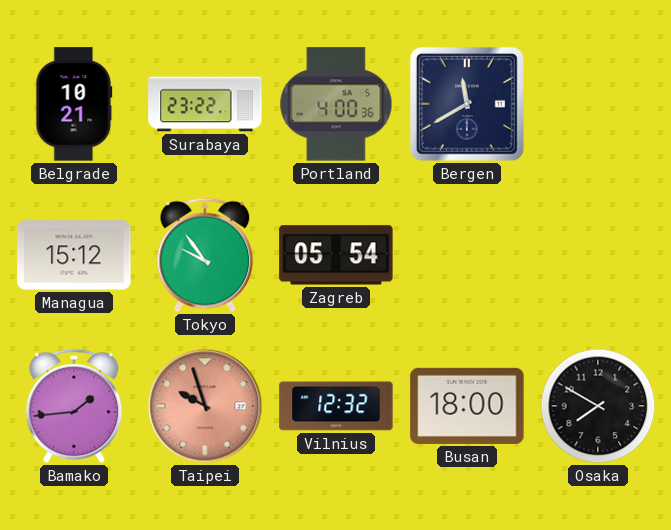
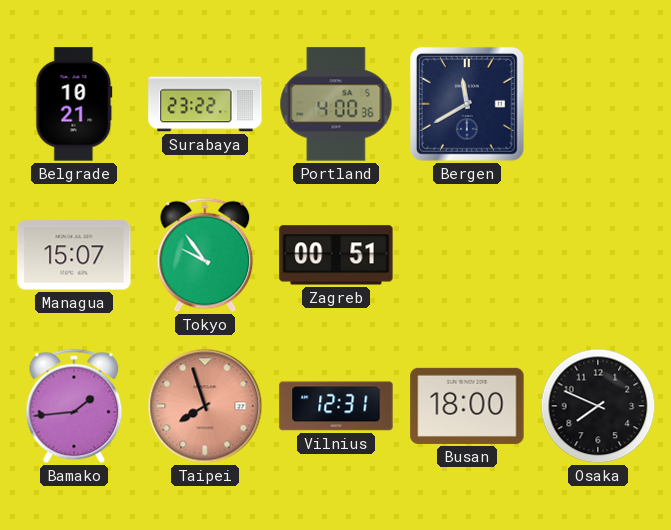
Managua: 15:12 -> 15:07
Zagreb: 05:54 -> 00:51
Taipei: 9:57 -> 7:57
Vilnius: 12:32 -> 12:31
Osaka: 7:50 -> 7:49
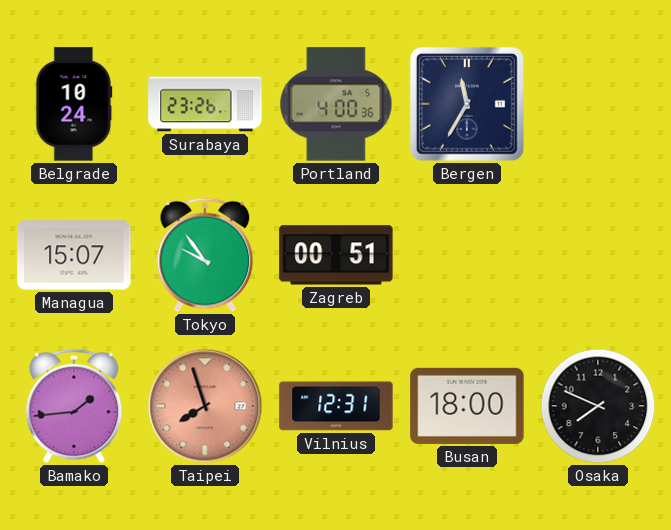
Belgrade: 10:21 -> 10:24
Surabaya: 23:22 -> 23:26
Bergen: 11:40 -> 11:35
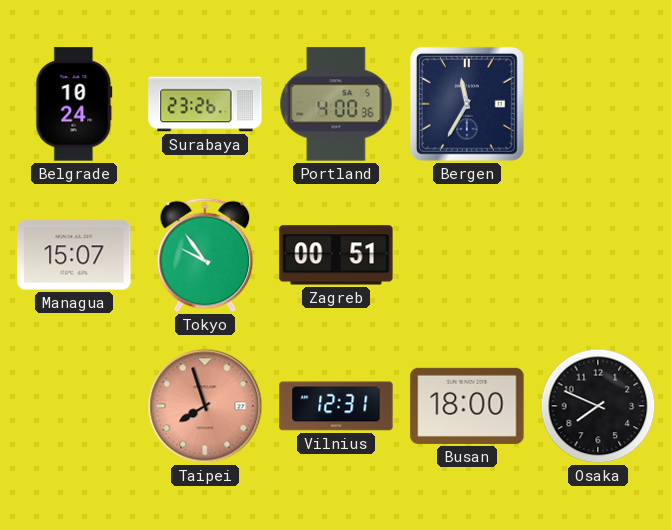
Bamako: 1:44 -> none
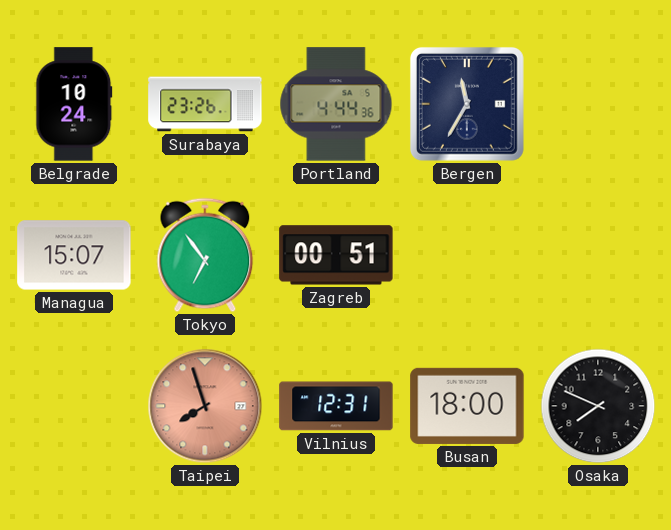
Portland: 4:00 -> 4:44
Tokyo: 9:54 -> 6:54
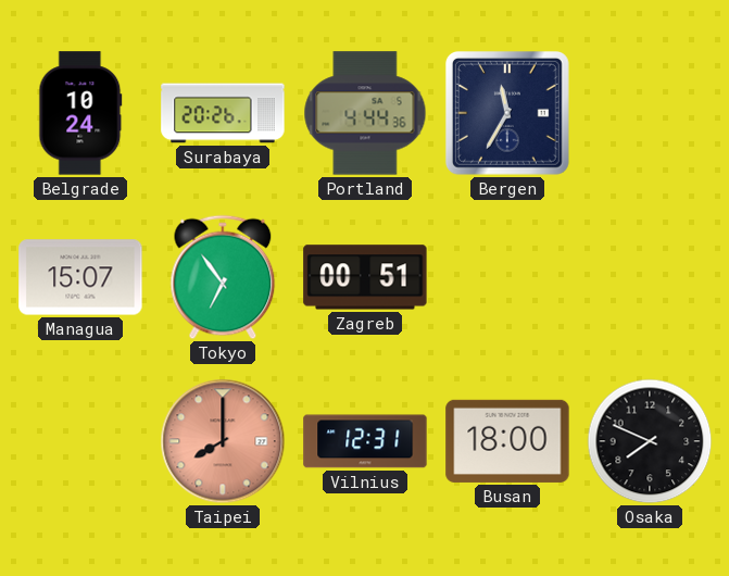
Surabaya: 23:26 -> 20:26
Taipei: 7:57 -> 8:00
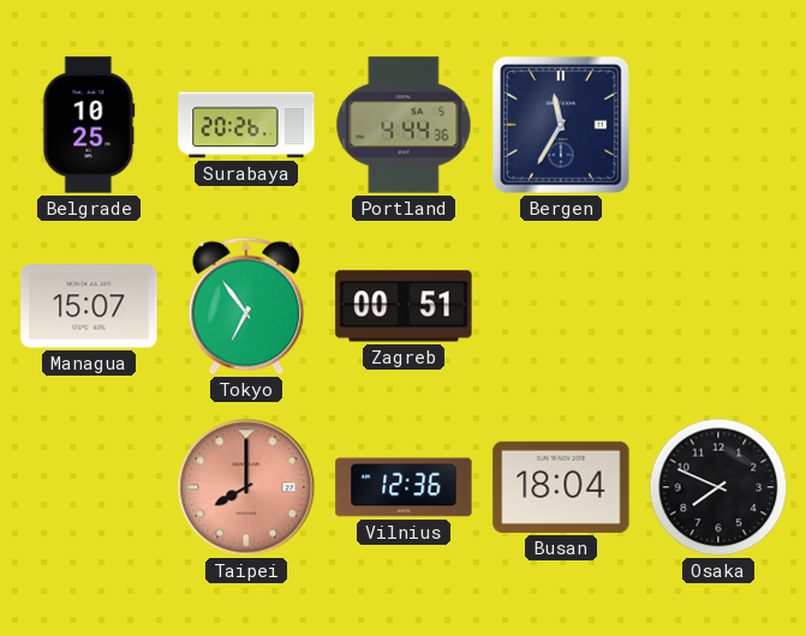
Belgrade: 10:24 -> 10:25
Vilnius: 12:31 -> 12:36
Busan: 18:00 -> 18:04
